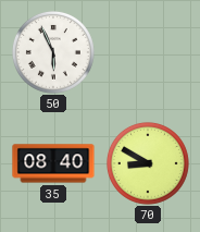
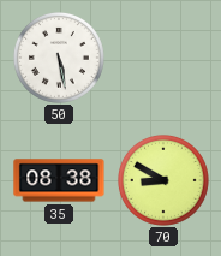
50: 5:56 -> 5:28
35: 08:40 -> 08:38
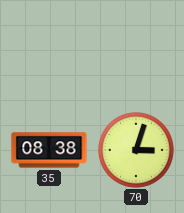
50: 5:28 -> none
70: 8:50 -> 3:03
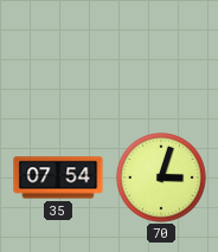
35: 08:38 -> 07:54
